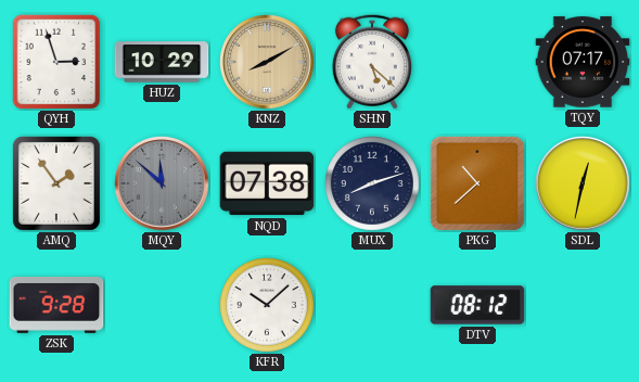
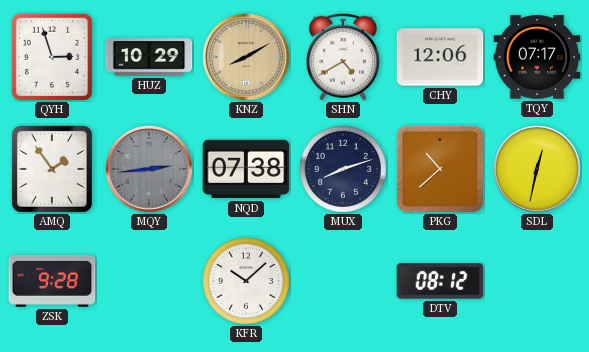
SHN: 5:22 -> 4:40
CHY: none -> 12:06
MQY: 11:52 -> 2:44
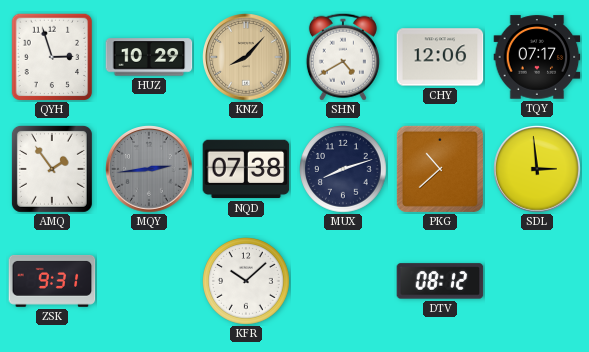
KNZ: 8:10 -> 8:07
SDL: 12:32 -> 2:59
ZSK: 9:28 -> 9:31
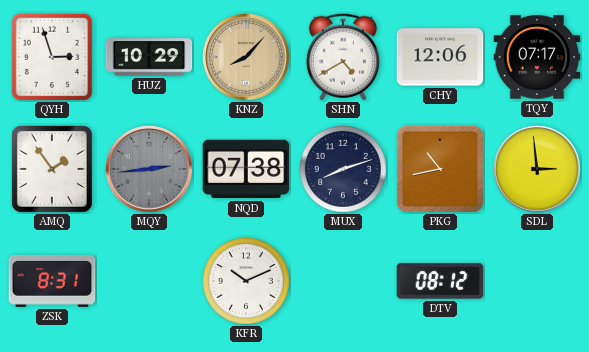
PKG: 10:38 -> 10:43
ZSK: 9:31 -> 8:31
KFR: 10:08 -> 10:11
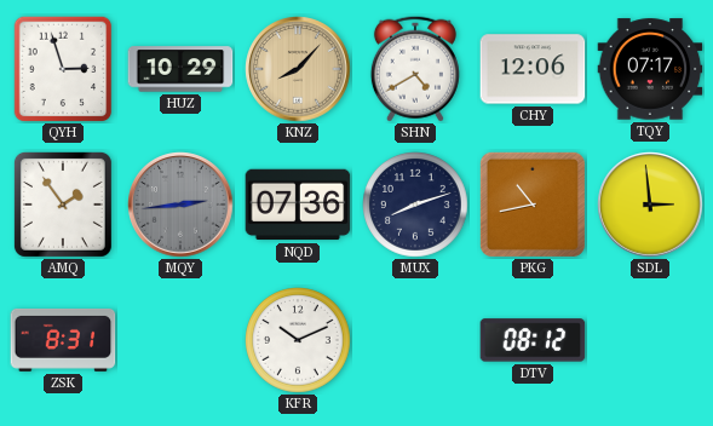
NQD: 07:38 -> 07:36
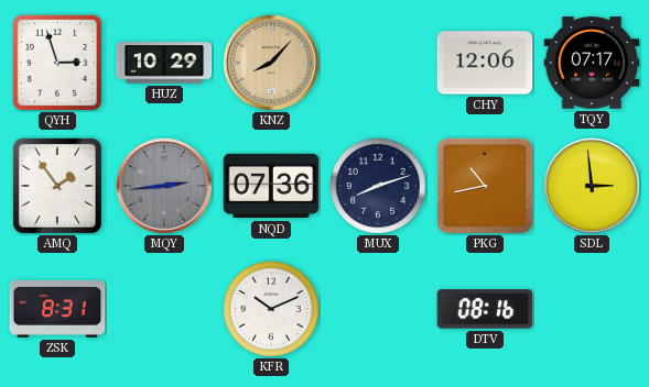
SHN: 4:40 -> none
DTV: 08:12 -> 08:16
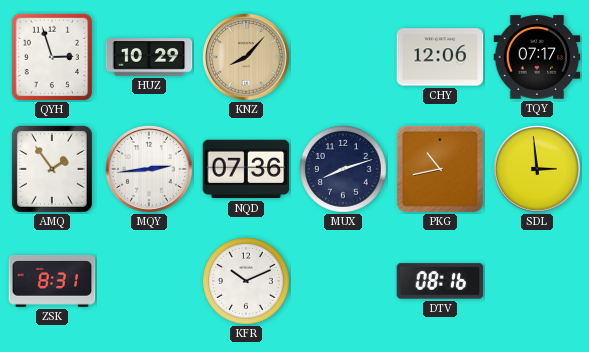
MQY dial: grey -> white
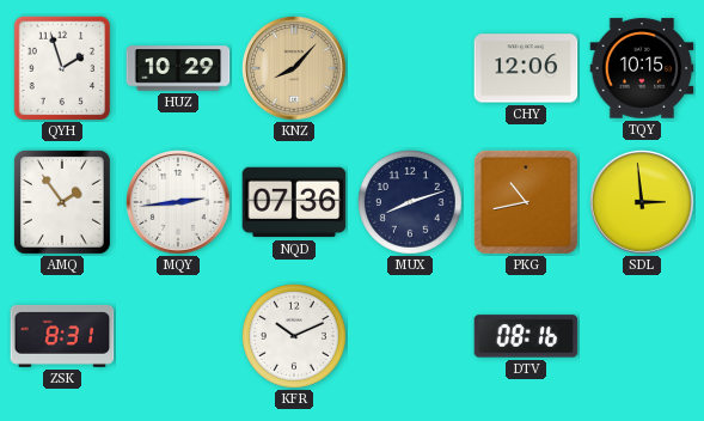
QYH: 2:57 -> 1:57
TQY: 07:17 -> 10:15
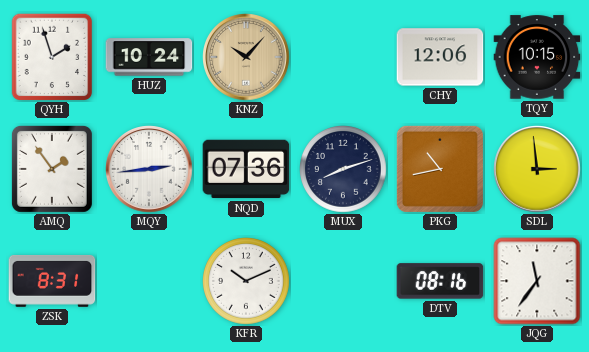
HUZ: 10:29 -> 10:24
KNZ: 8:07 -> 10:07
JQG: none -> 11:36
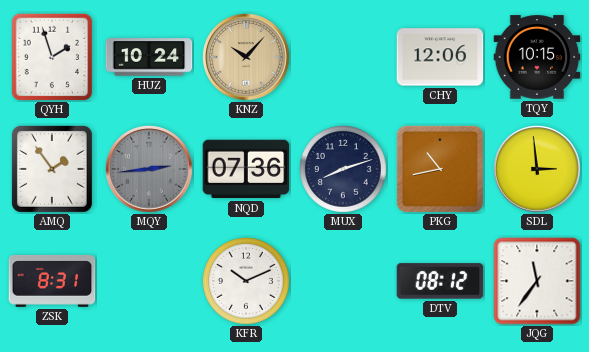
MQY dial: white -> grey
DTV: 08:16 -> 08:12
